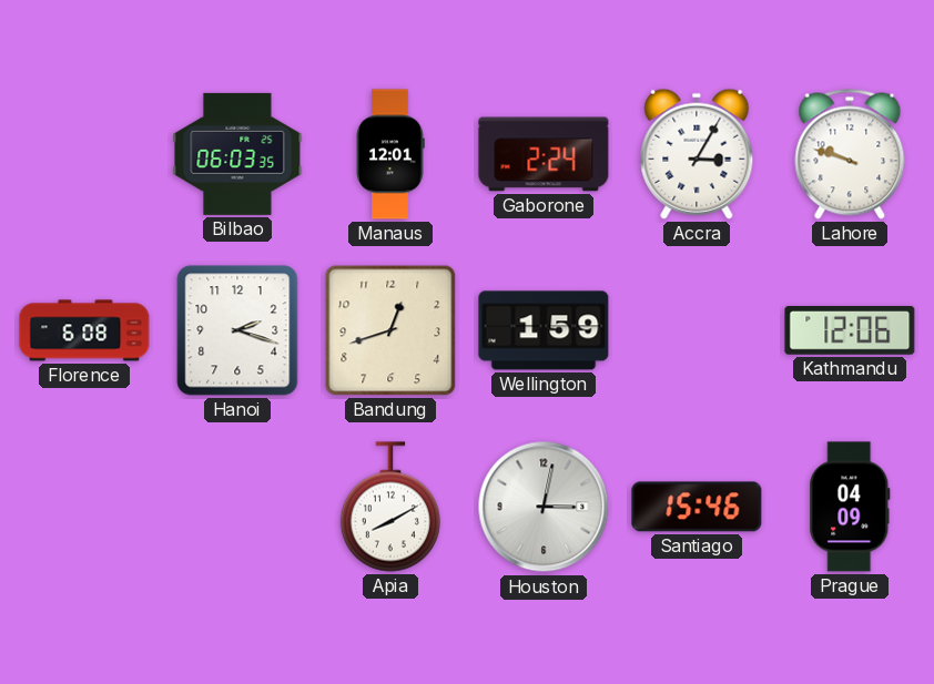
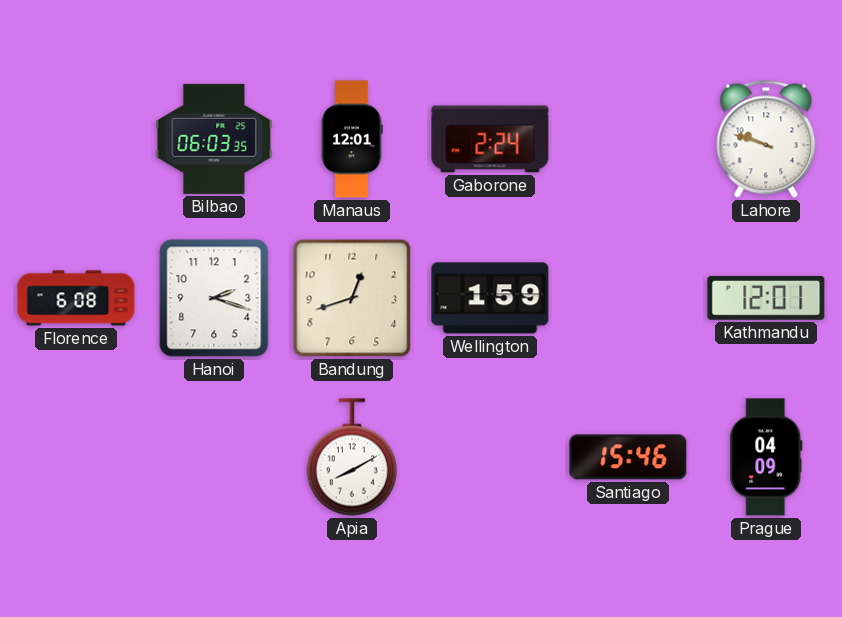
Accra: 3:05 -> none
Kathmandu: 12:06 -> 12:01
Houston: 3:02 -> none
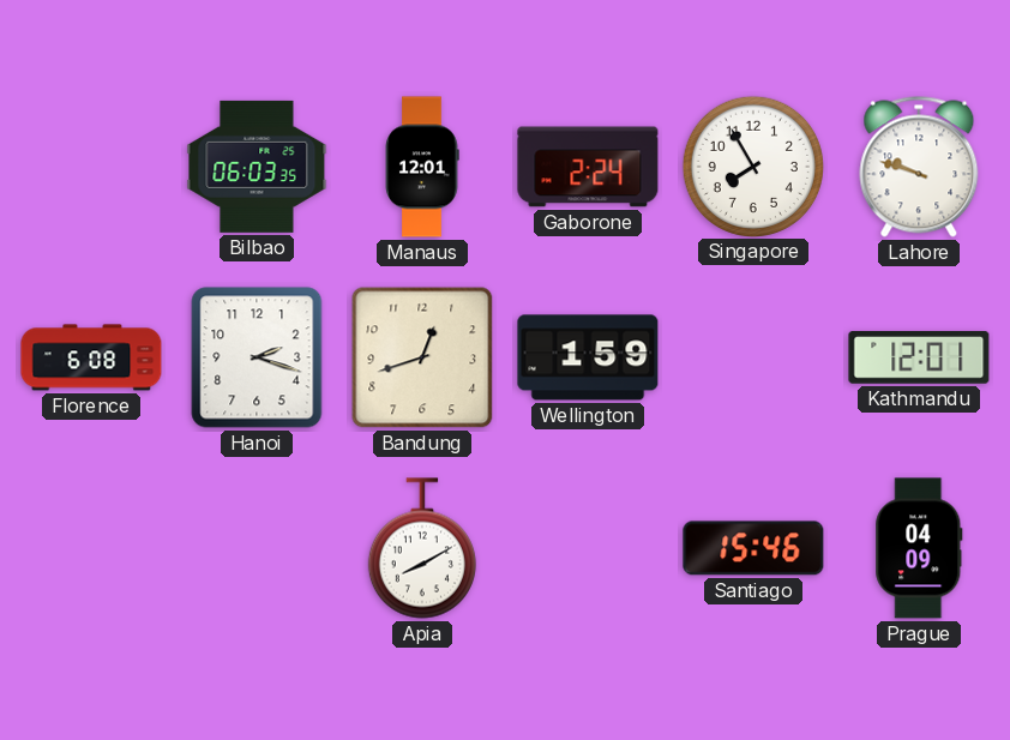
Singapore: none -> 7:55
